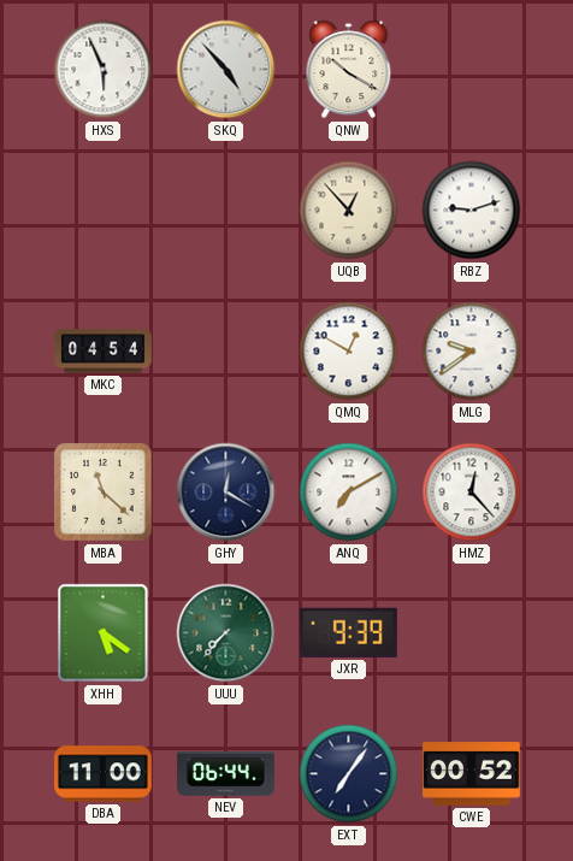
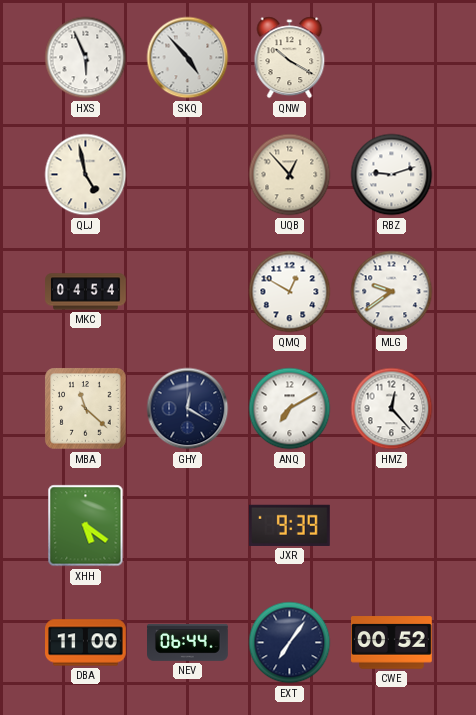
QLJ: none -> 4:58
UUU: 7:37 -> none
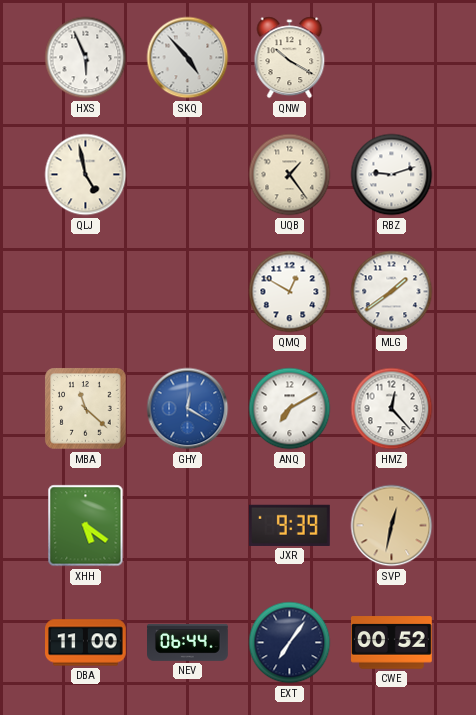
UQB: 12:53 -> 1:24
MKC: 04:54 -> none
MLG: 9:39 -> 1:39
GHY dial: navy -> blue
SVP: none -> 12:32
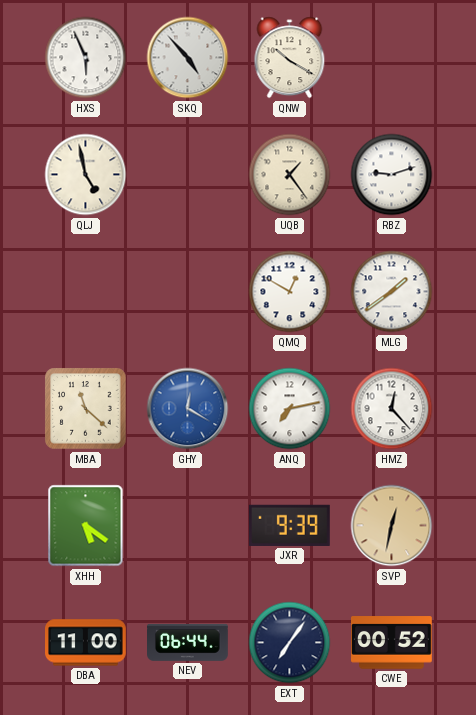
ANQ: 7:10 -> 7:13
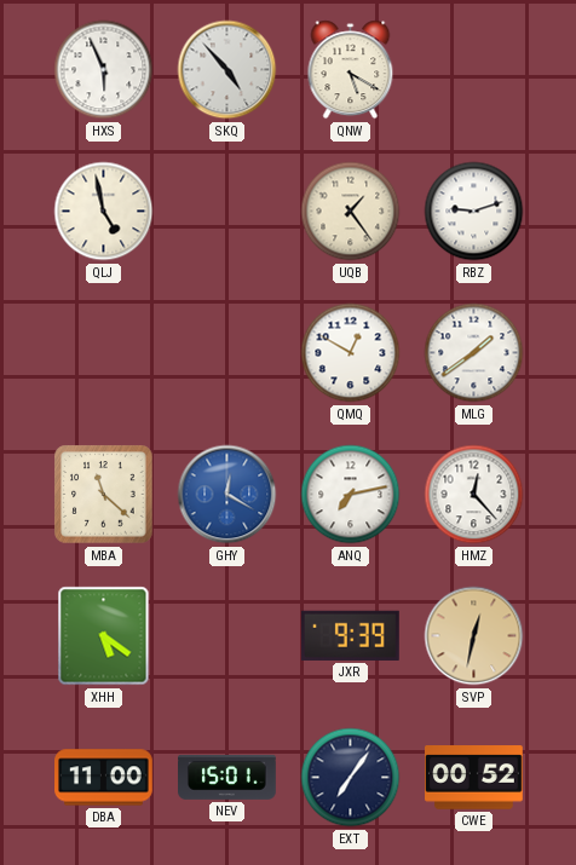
QNW: 10:20 -> 5:20
NEV: 06:44 -> 15:01
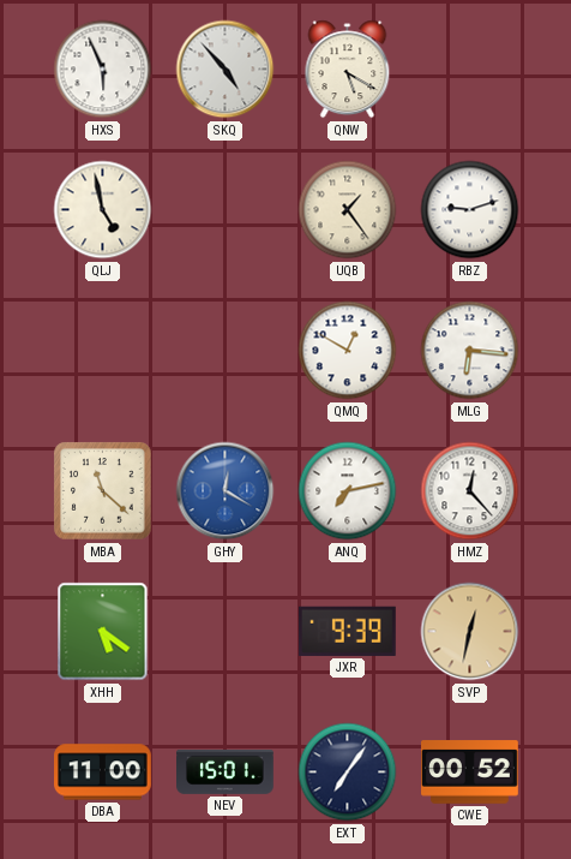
MLG: 1:39 -> 6:16
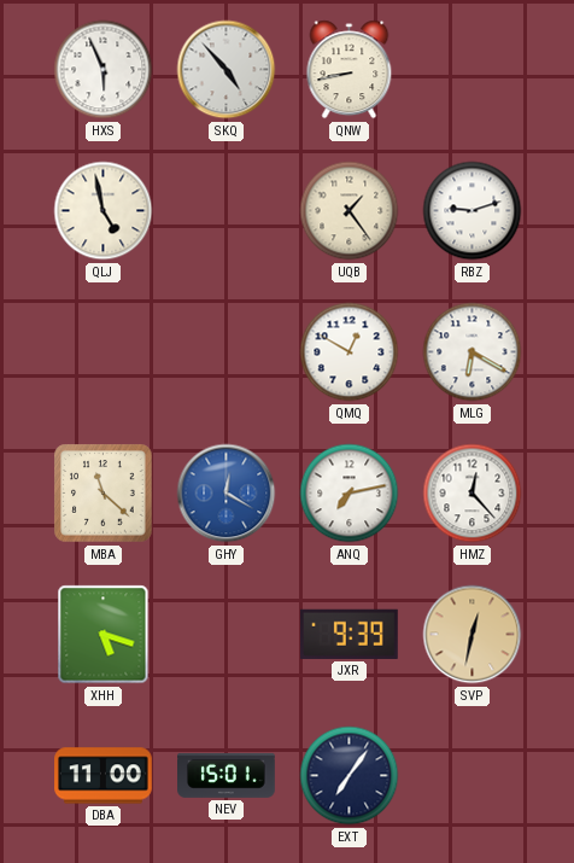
QNW: 5:20 -> 8:43
MLG: 6:16 -> 6:20
XHH: 5:21 -> 5:18
CWE: 00:52 -> none
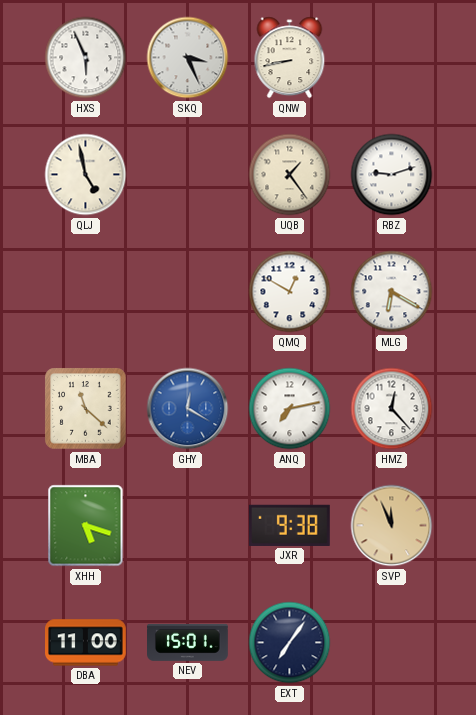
SKQ: 4:53 -> 3:26
JXR: 9:39 -> 9:38
SVP: 12:32 -> 11:56
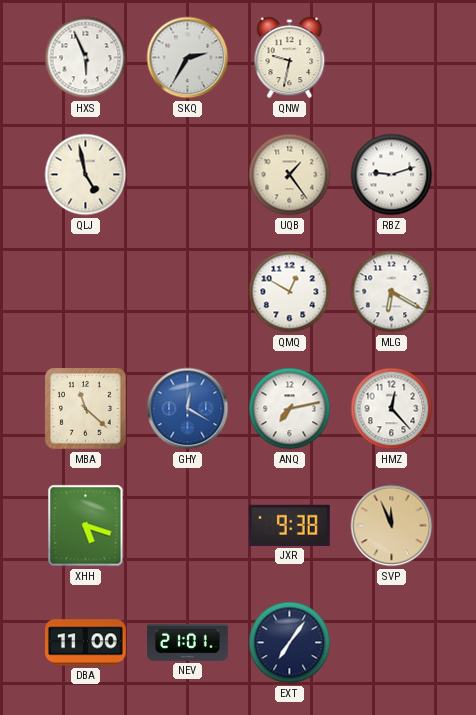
SKQ: 3:26 -> 2:35
QNW: 8:43 -> 9:32
NEV: 15:01 -> 21:01
